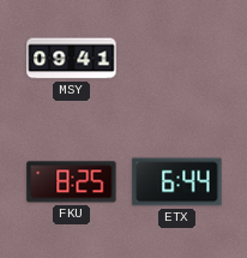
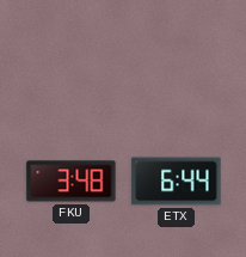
MSY: 09:41 -> none
FKU: 8:25 -> 3:48
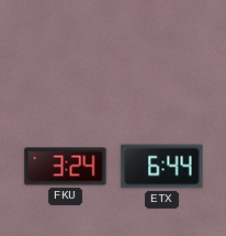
FKU: 3:48 -> 3:24
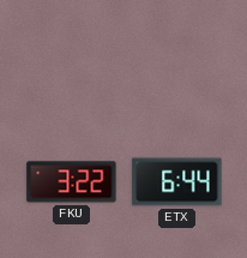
FKU: 3:24 -> 3:22
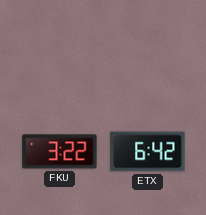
ETX: 6:44 -> 6:42
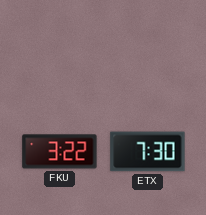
ETX: 6:42 -> 7:30
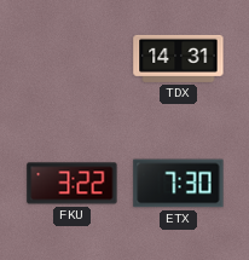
TDX: none -> 14:31
